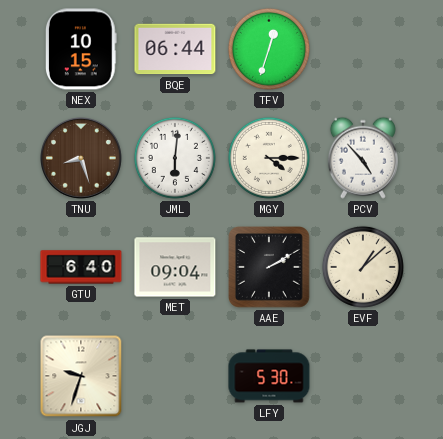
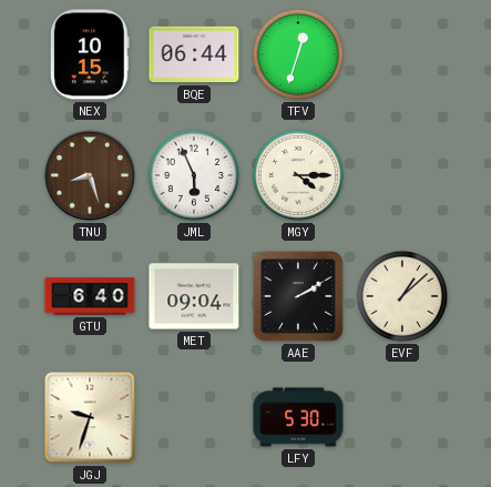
JML: 6:01 -> 5:56
PCV: 4:53 -> none
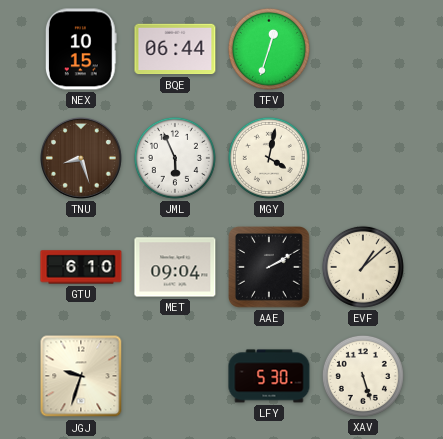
MGY: 4:15 -> 4:02
GTU: 6:40 -> 6:10
XAV: none -> 5:27
